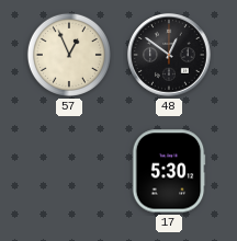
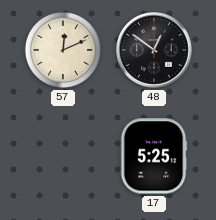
57: 12:56 -> 12:11
17: 5:30 -> 5:25
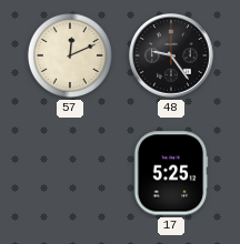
48: 12:51 -> 9:24
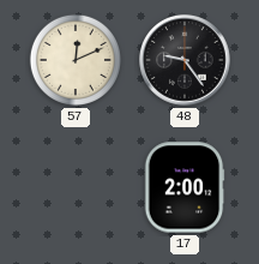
17: 5:25 -> 2:00
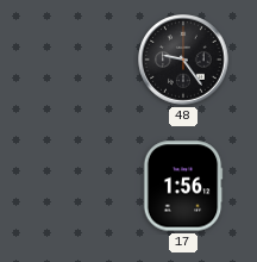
57: 12:11 -> none
17: 2:00 -> 1:56
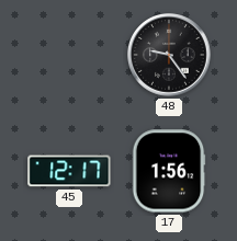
45: none -> 12:17
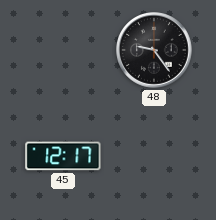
17: 1:56 -> none
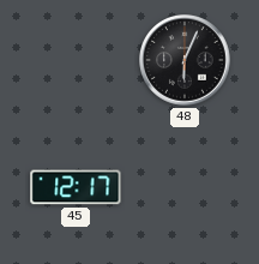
48: 9:24 -> 6:04
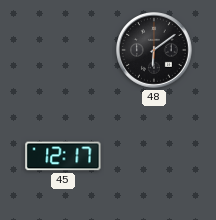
48: 6:04 -> 6:09
